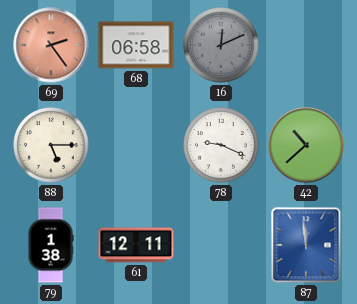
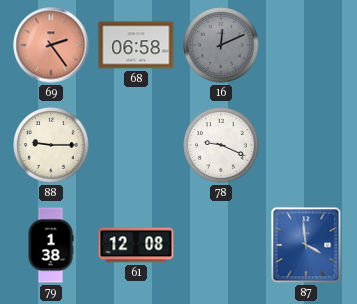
88: 5:15 -> 9:15
42: 10:38 -> none
61: 12:11 -> 12:08
87: 11:59 -> 3:59
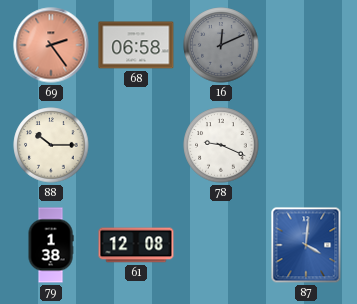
88: 9:15 -> 10:15
87: 3:59 -> 4:01
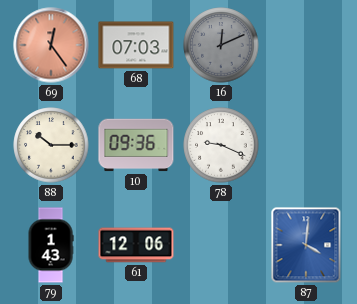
69: 2:24 -> 12:24
68: 06:58 -> 07:03
10: none -> 09:36
79: 1:38 -> 1:43
61: 12:08 -> 12:06
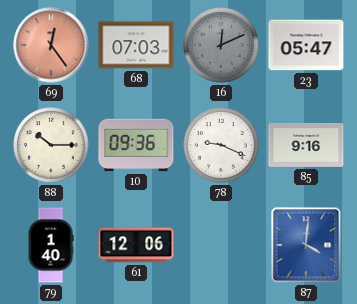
23: none -> 05:47
85: none -> 9:16
79: 1:43 -> 1:40
